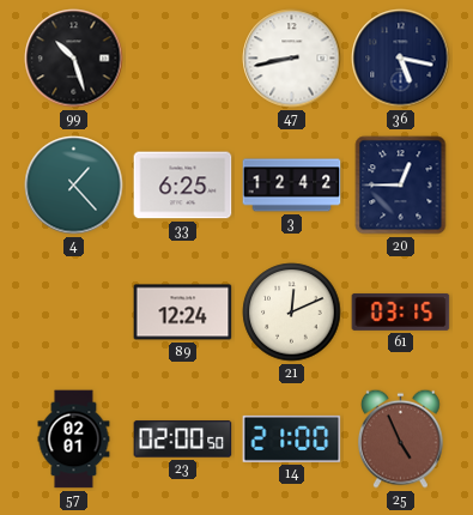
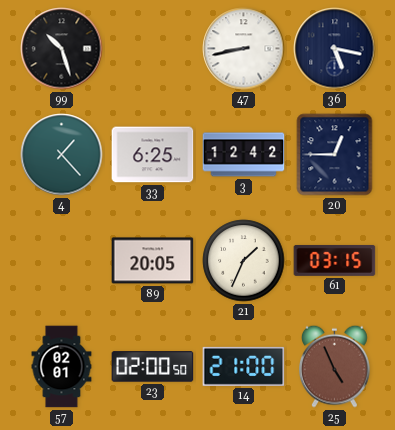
89: 12:24 -> 20:05
21: 12:11 -> 1:34
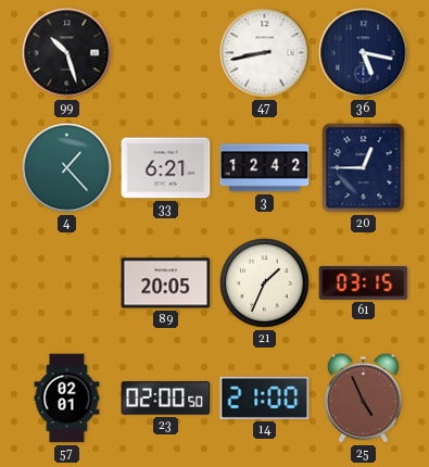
33: 6:25 -> 6:21
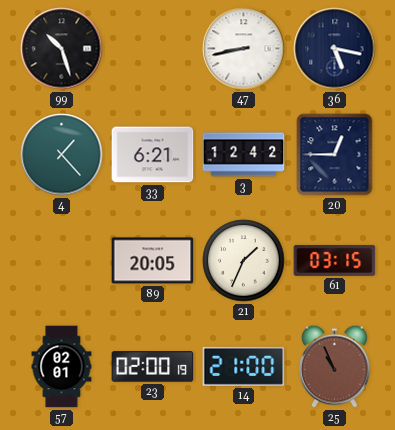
23: 02:00:50 -> 02:00:19
25: 4:56 -> 10:56
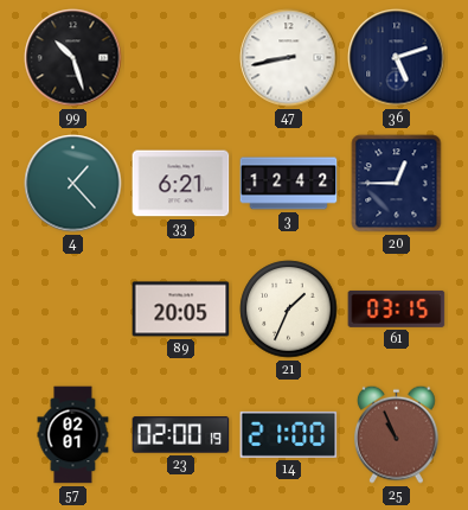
36: 5:17 -> 5:12
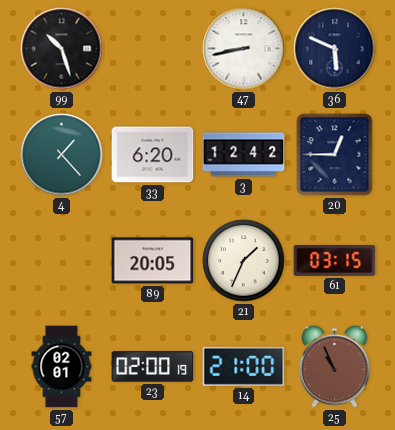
36: 5:12 -> 5:49
33: 6:21 -> 6:20
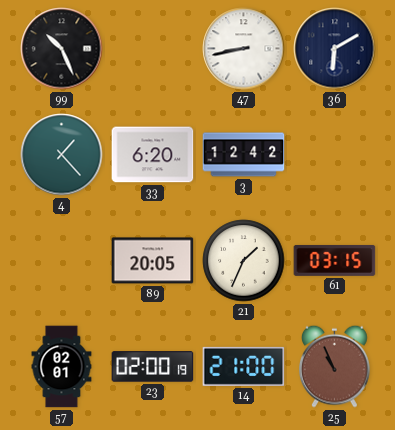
99: 10:27 -> 10:26
36: 5:49 -> 6:10
20: 12:45 -> none
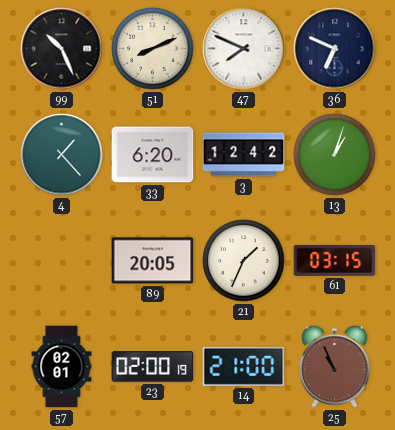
51: none -> 8:11
47: 8:43 -> 7:49
36: 6:10 -> 6:49
13: none -> 1:03
